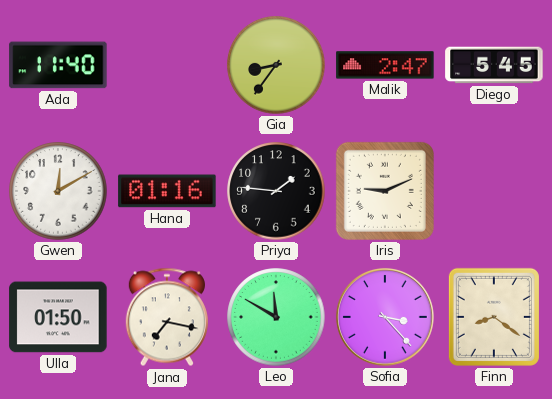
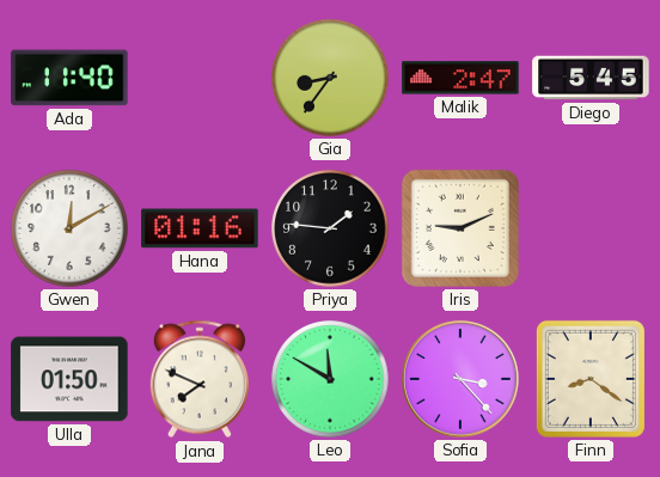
Jana: 7:17 -> 7:49
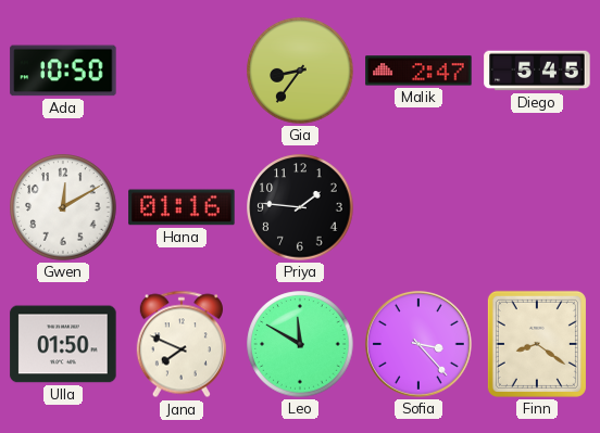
Ada: 11:40 -> 10:50
Iris: 9:11 -> none
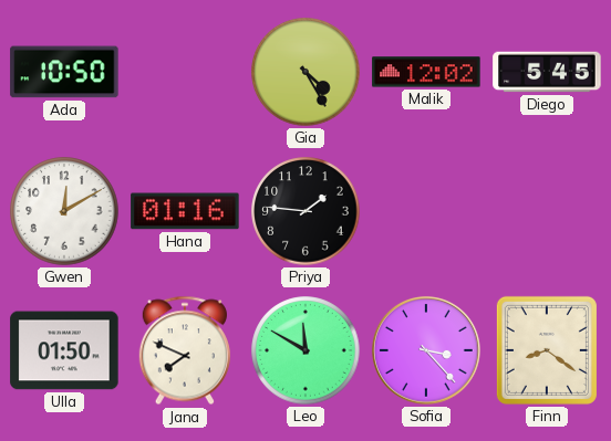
Gia: 8:36 -> 4:25
Malik: 2:47 -> 12:02
